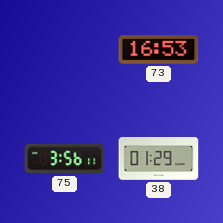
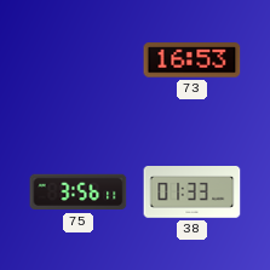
38: 01:29 -> 01:33
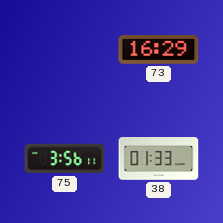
73: 16:53 -> 16:29
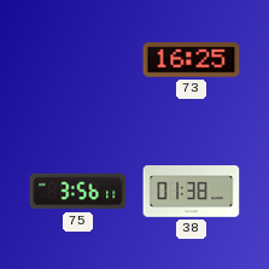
73: 16:29 -> 16:25
38: 01:33 -> 01:38
